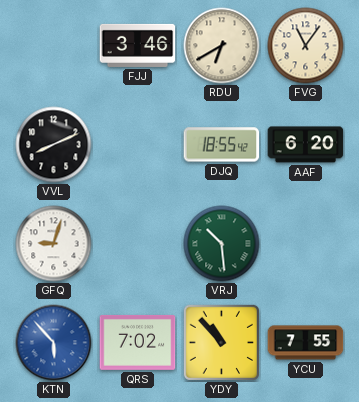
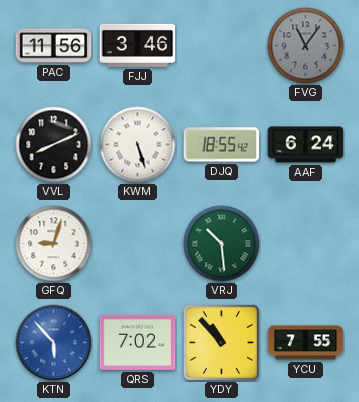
PAC: none -> 11:56
RDU: 6:40 -> none
FVG dial: cream -> grey
KWM: none -> 5:27
AAF: 6:20 -> 6:24
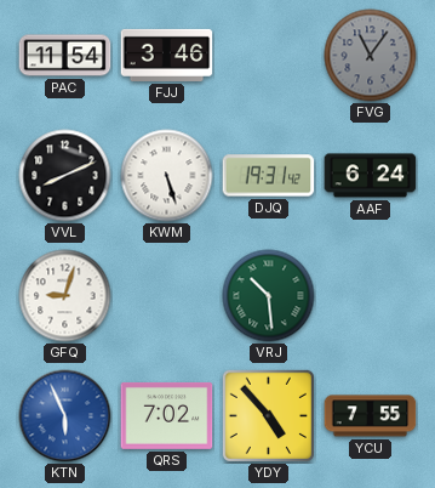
PAC: 11:56 -> 11:54
DJQ: 18:55 -> 19:31
KTN: 5:53 -> 5:56
YDY: 10:53 -> 4:53
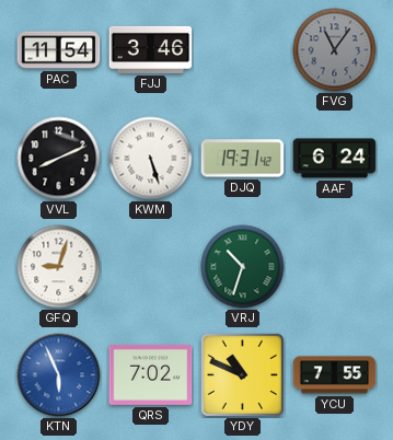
VRJ: 10:29 -> 10:33
YDY: 4:53 -> 10:49
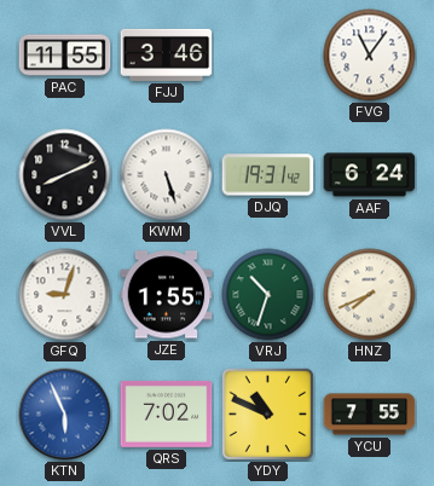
PAC: 11:54 -> 11:55
FVG dial: grey -> white
JZE: none -> 1:55
HNZ: none -> 7:41
